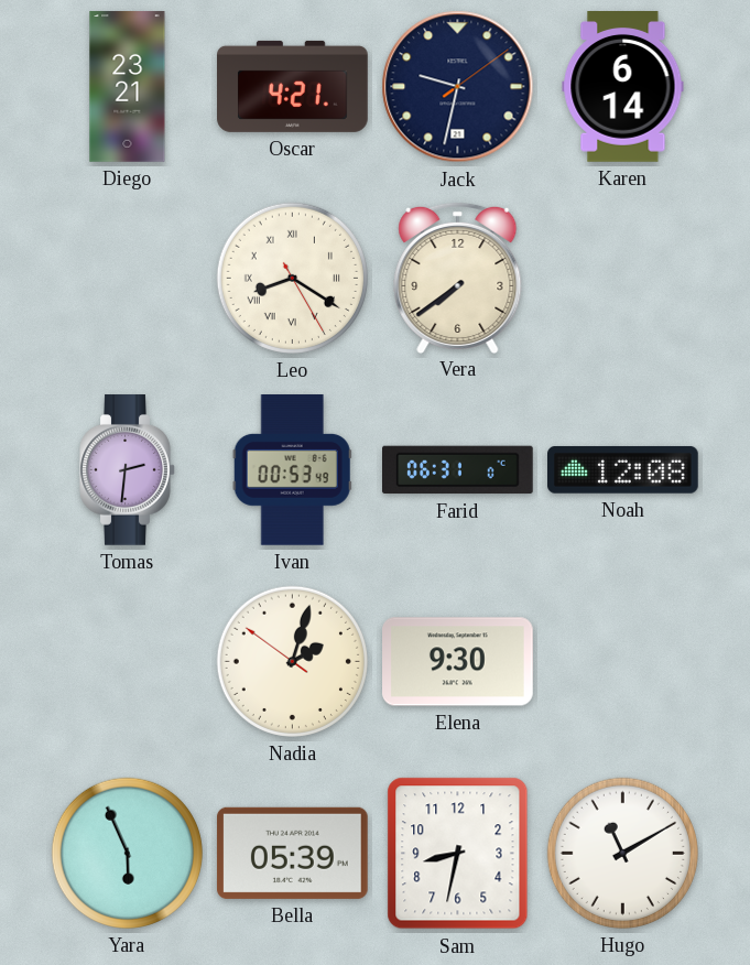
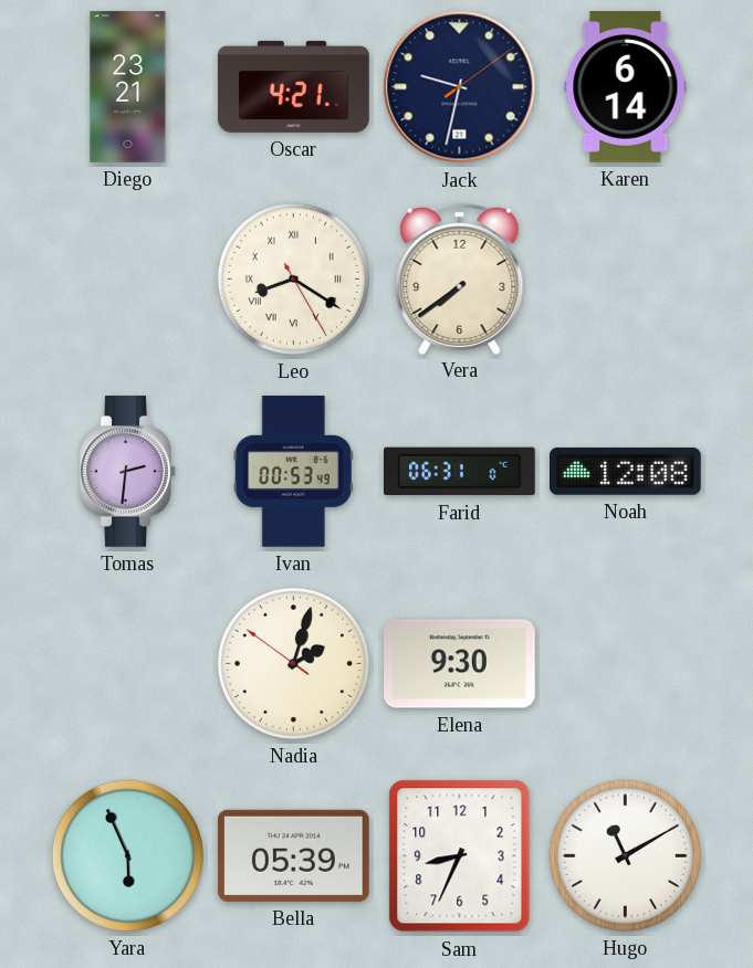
Sam: 8:32 -> 8:34
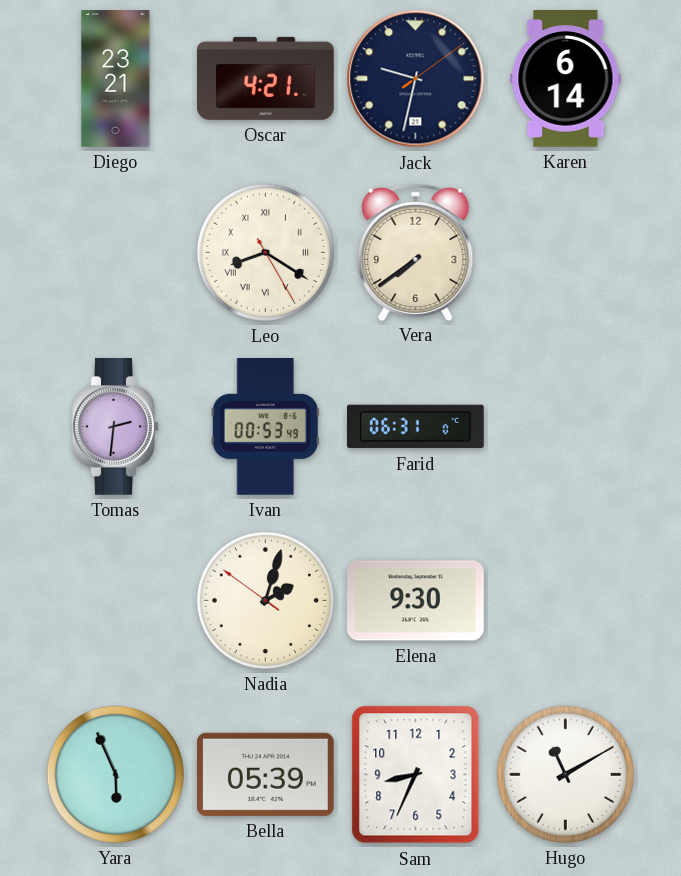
Noah: 12:08 -> none
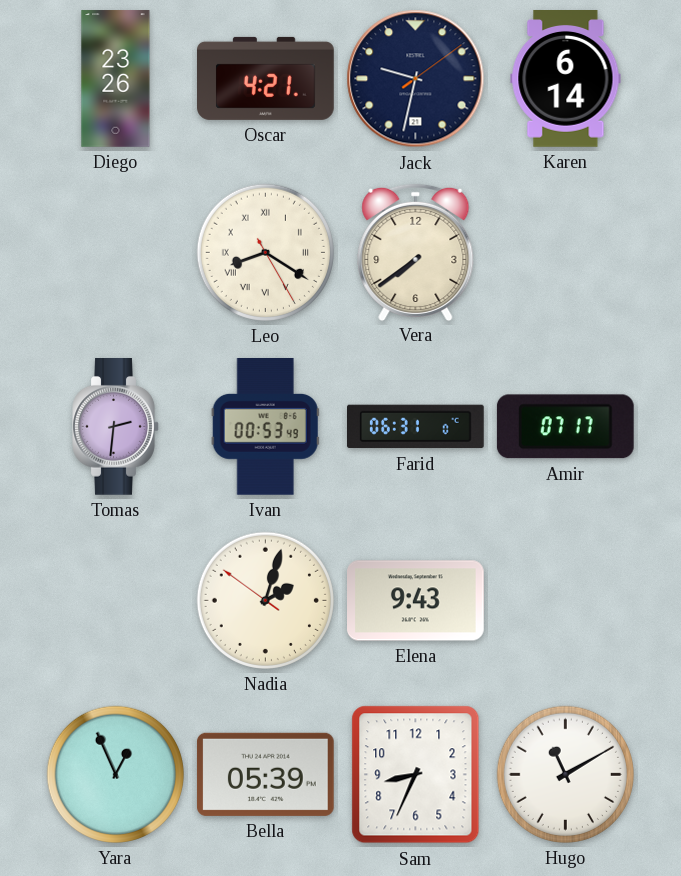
Diego: 23:21 -> 23:26
Amir: none -> 07:17
Elena: 9:30 -> 9:43
Yara: 5:56 -> 12:56
